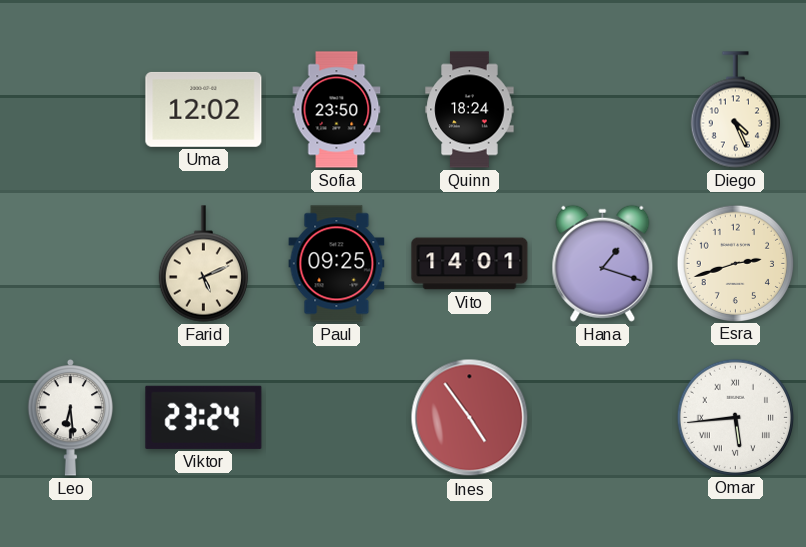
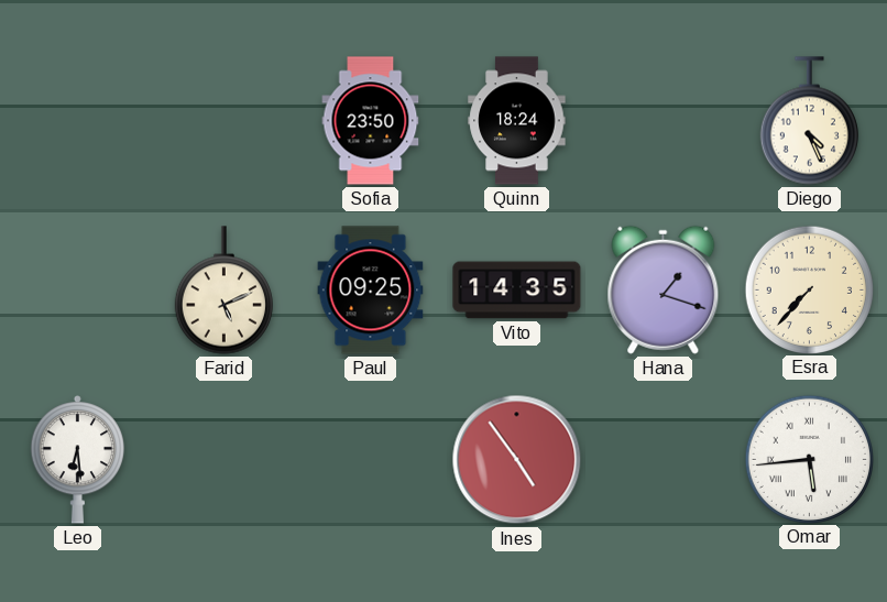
Uma: 12:02 -> none
Vito: 14:01 -> 14:35
Esra: 2:42 -> 7:37
Viktor: 23:24 -> none
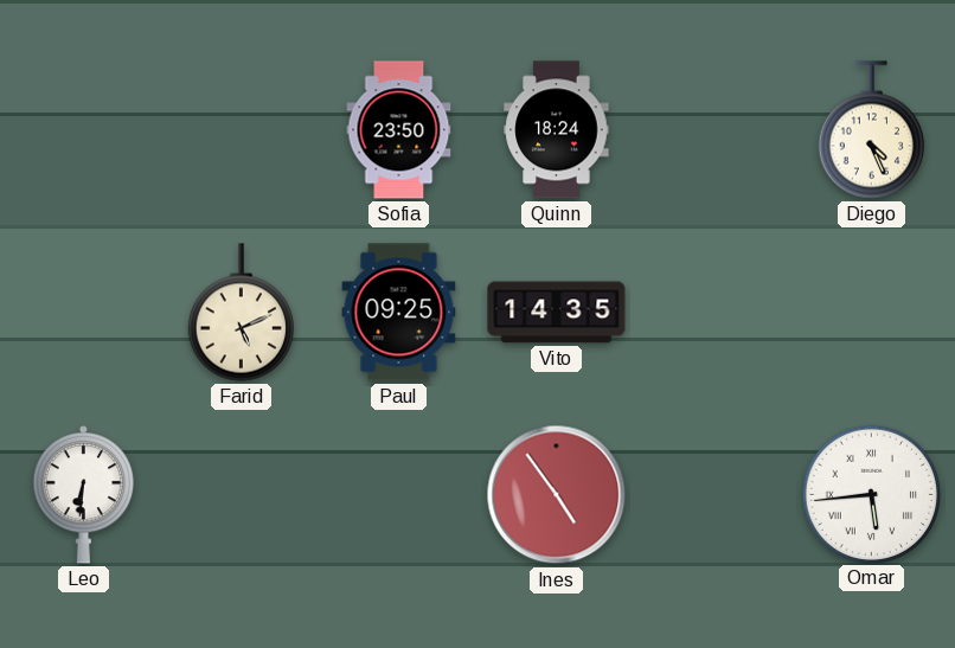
Hana: 1:18 -> none
Esra: 7:37 -> none
Leo: 6:29 -> 6:31
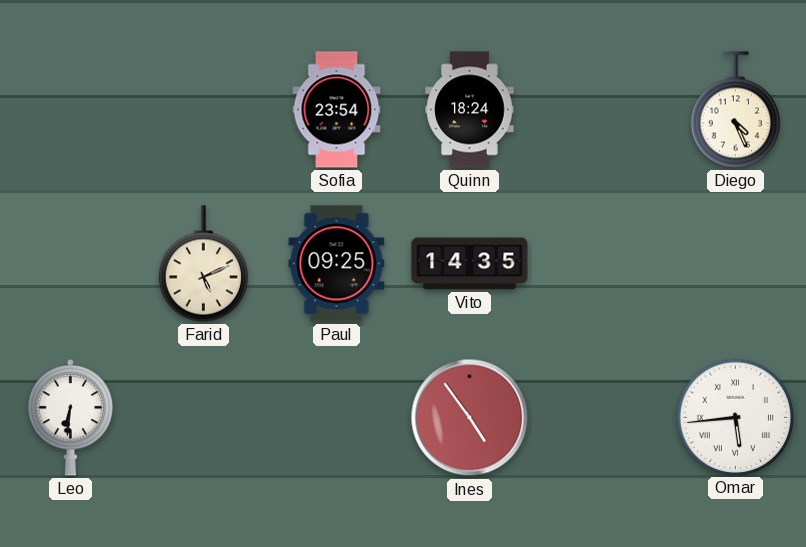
Sofia: 23:50 -> 23:54
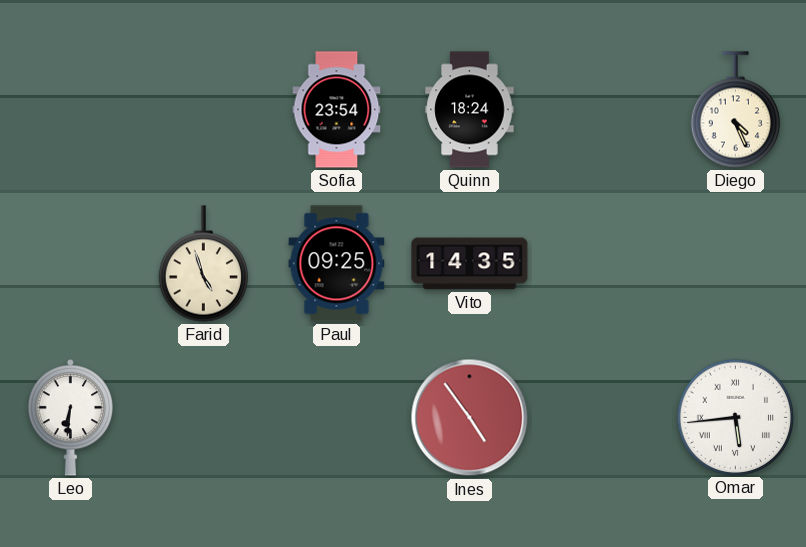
Farid: 5:11 -> 4:57
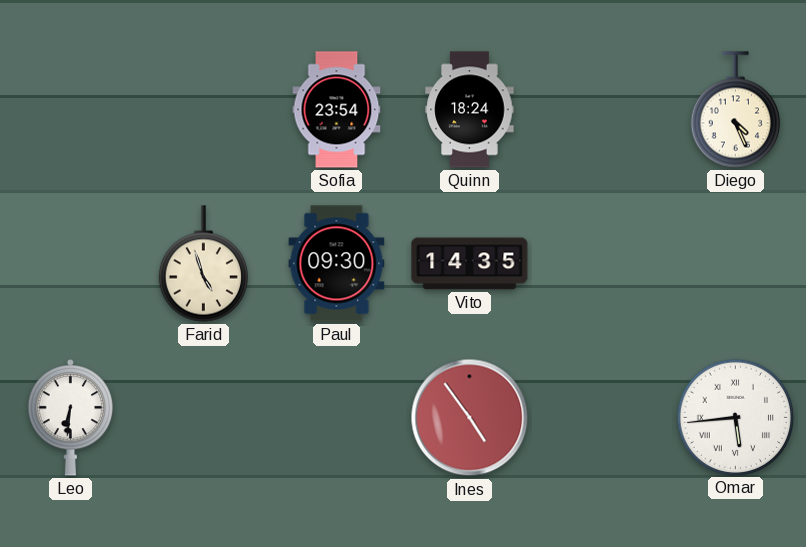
Paul: 09:25 -> 09:30
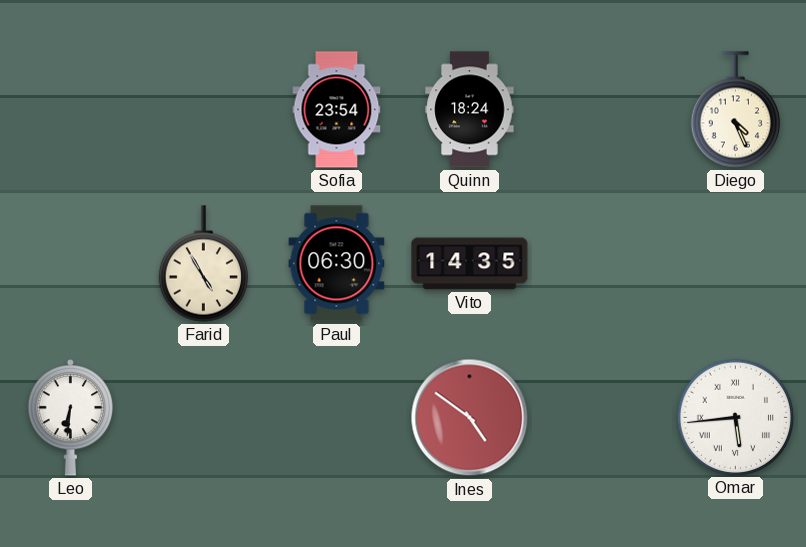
Farid: 4:57 -> 4:55
Paul: 09:30 -> 06:30
Ines: 4:54 -> 4:51
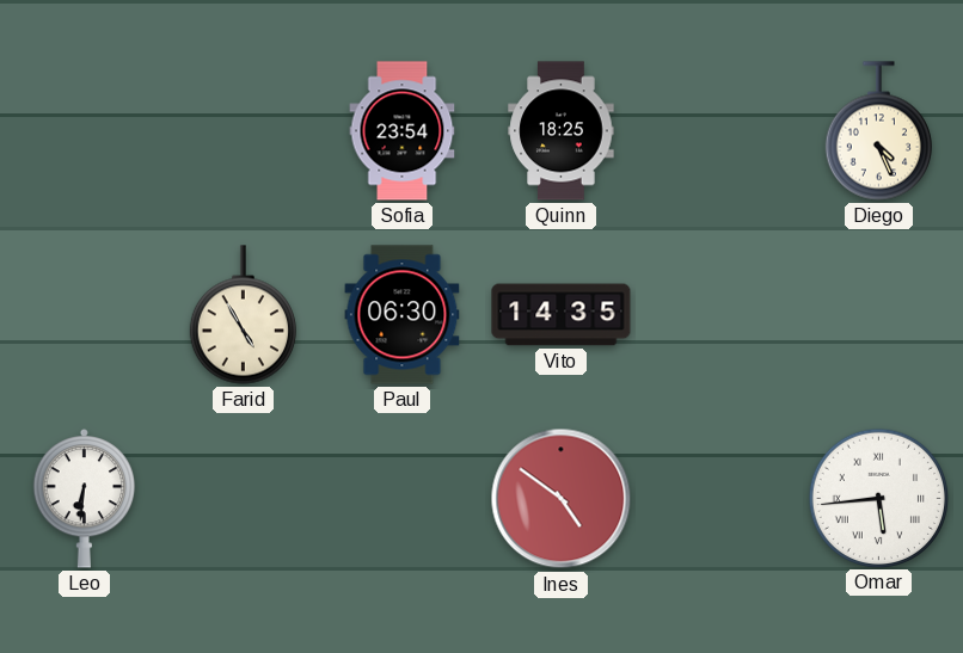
Quinn: 18:24 -> 18:25
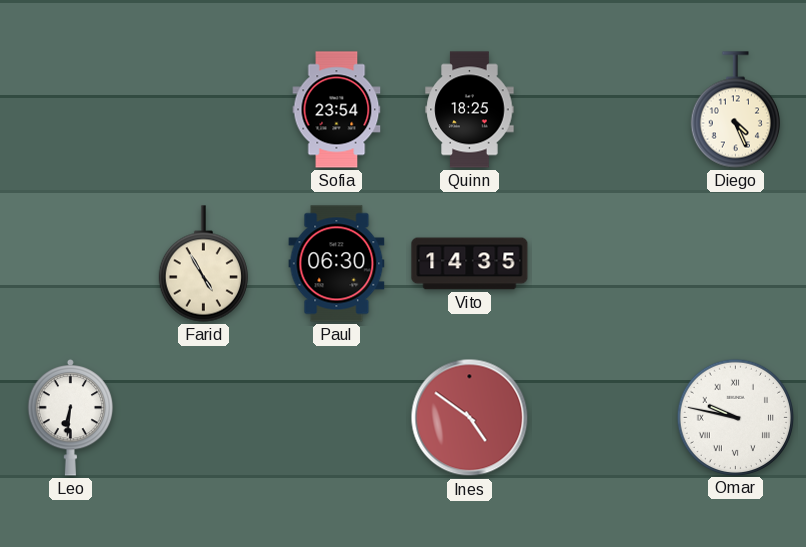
Omar: 5:44 -> 9:47
